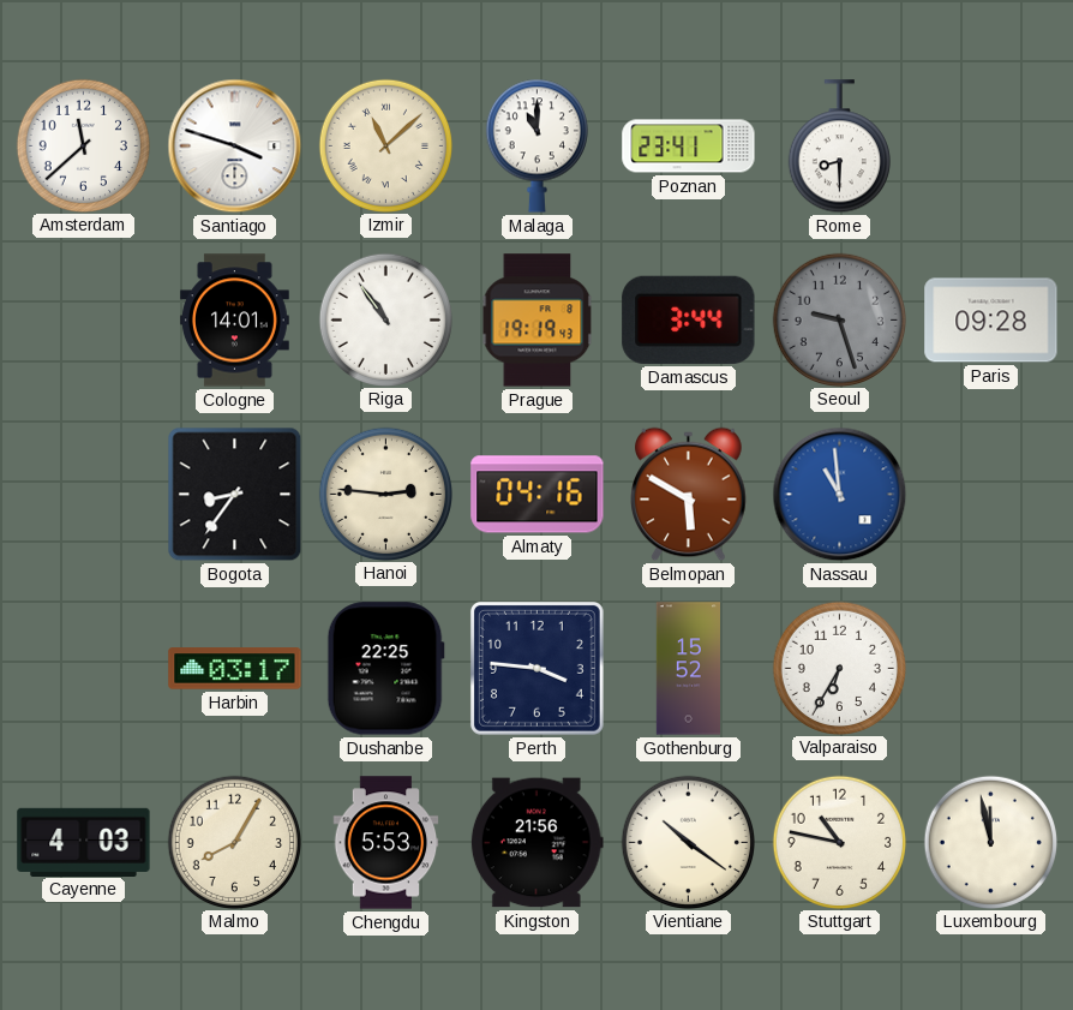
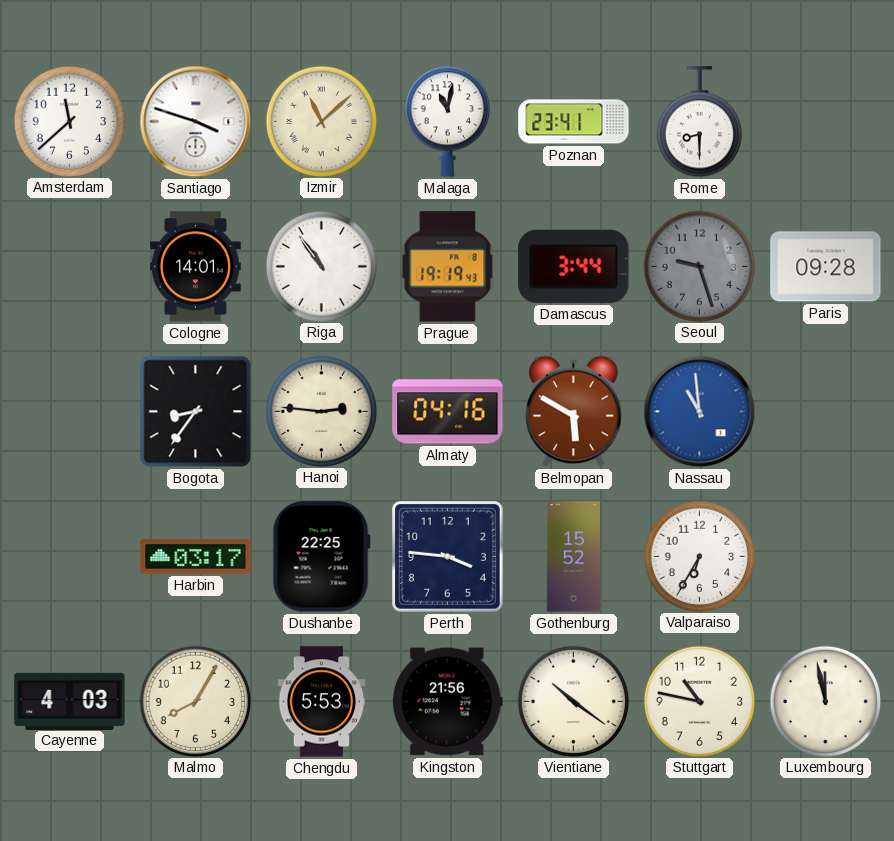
Malaga: 11:00 -> 11:02
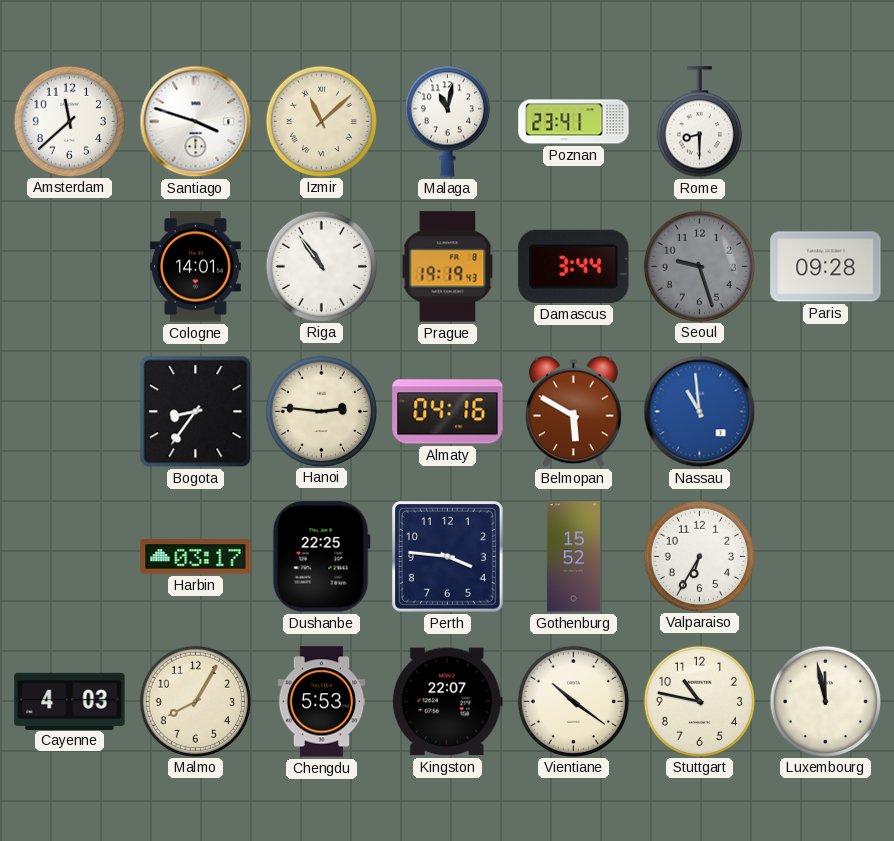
Kingston: 21:56 -> 22:07
